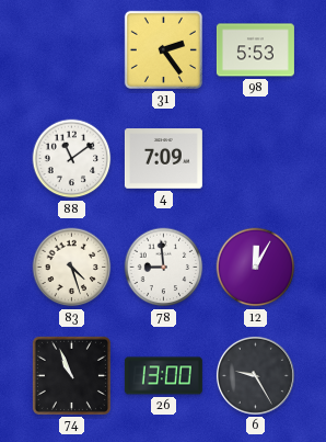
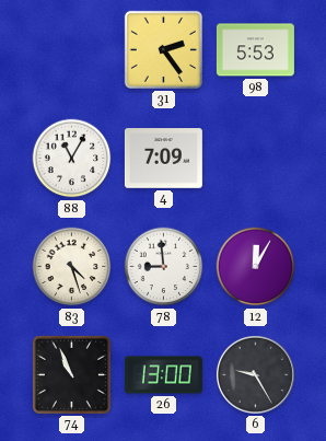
88: 11:09 -> 11:05
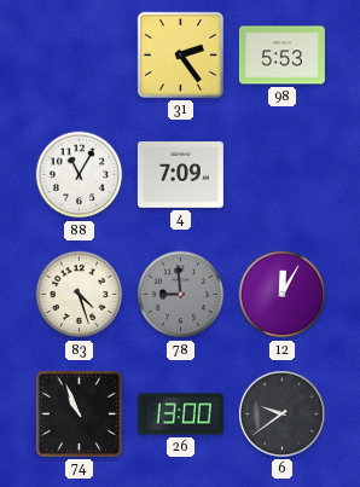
78 dial: white -> grey
6: 9:25 -> 9:39
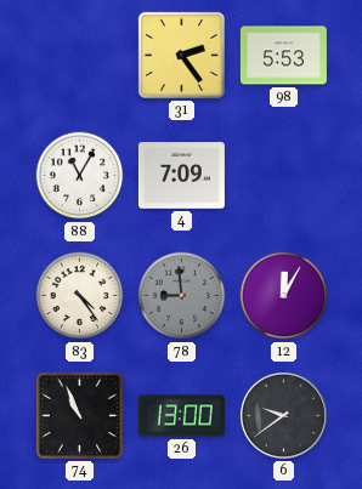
83: 4:27 -> 4:24
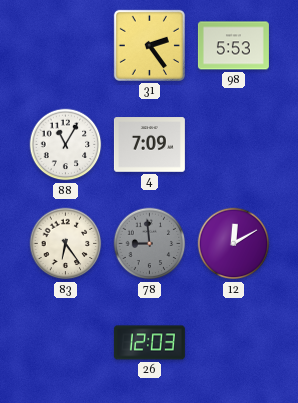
83: 4:24 -> 6:24
12: 12:05 -> 12:10
74: 10:56 -> none
26: 13:00 -> 12:03
6: 9:39 -> none
